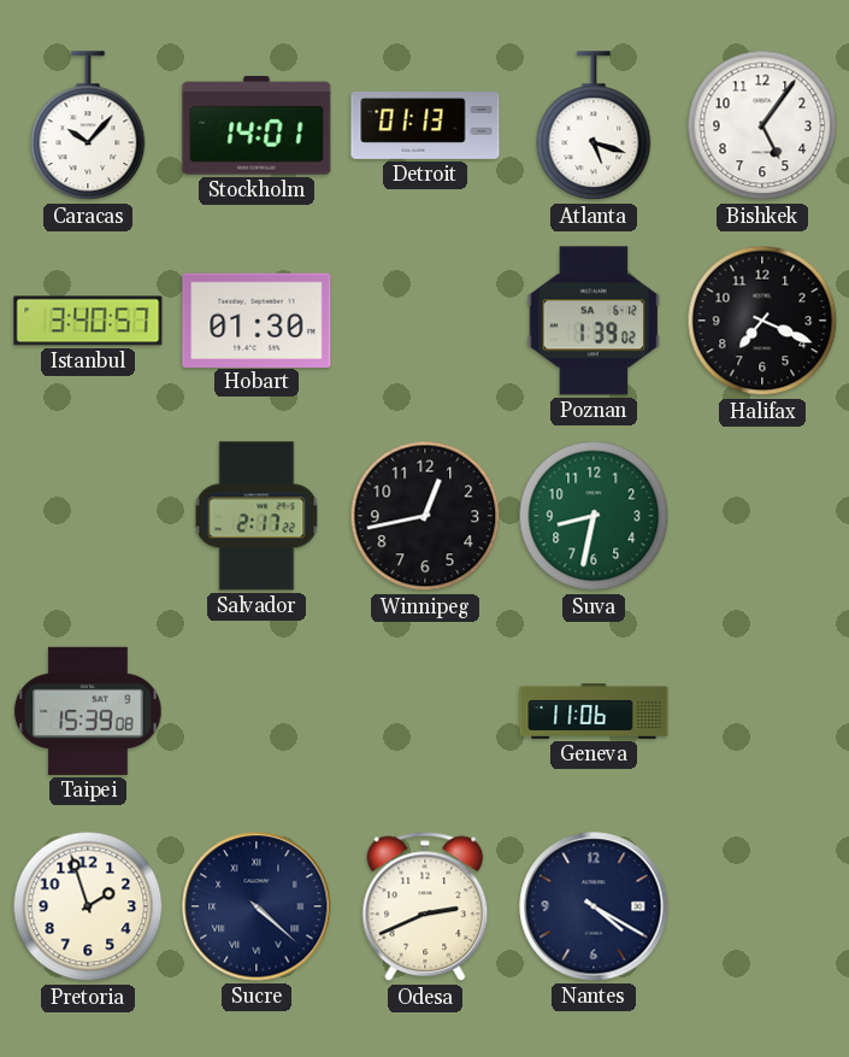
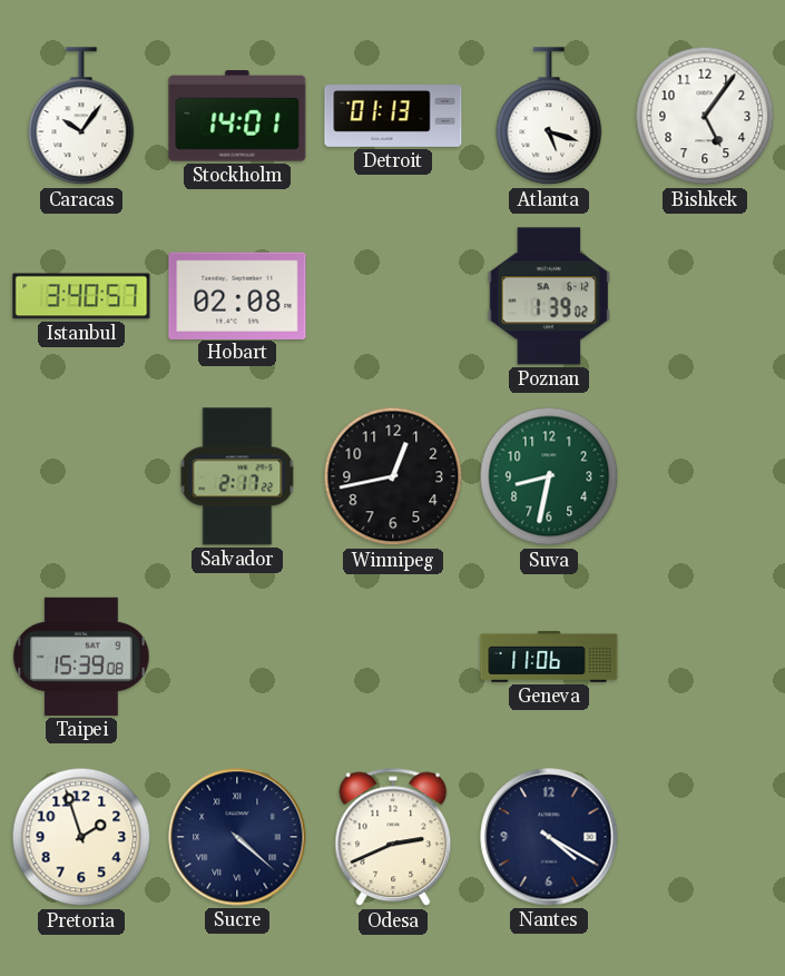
Caracas: 10:07 -> 10:06
Hobart: 01:30 -> 02:08
Halifax: 7:19 -> none
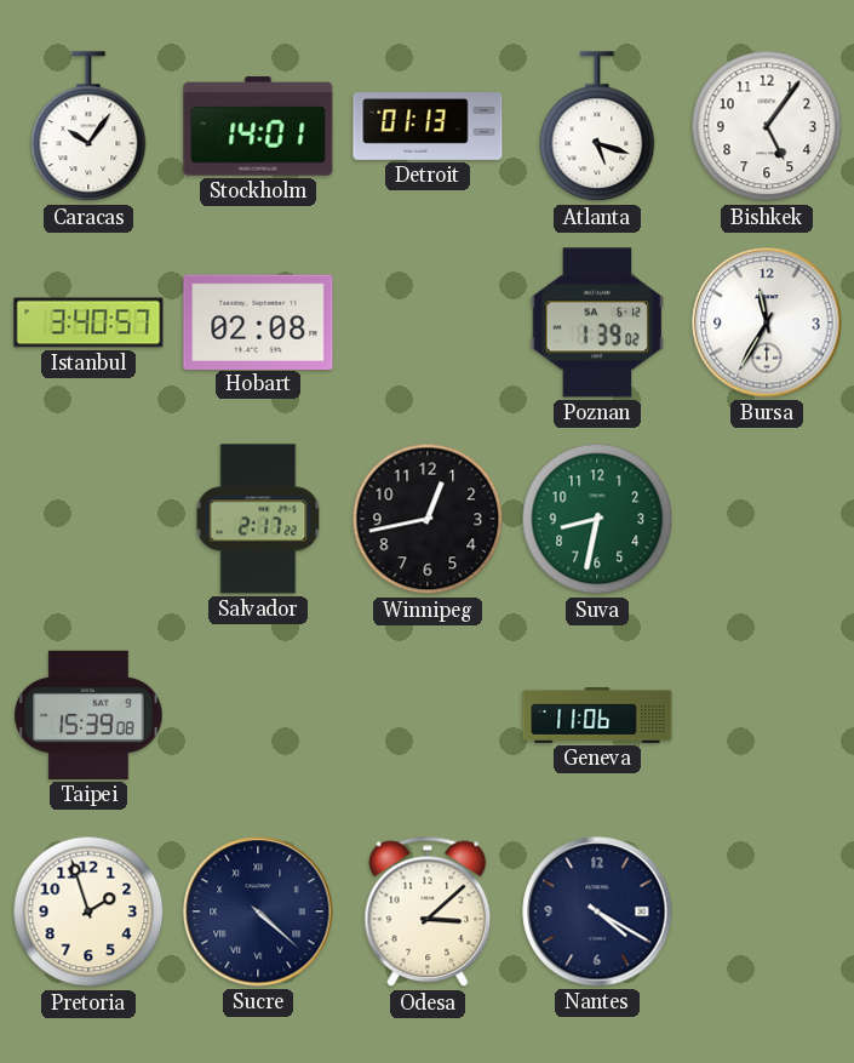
Bursa: none -> 11:35
Odesa: 2:41 -> 3:08
